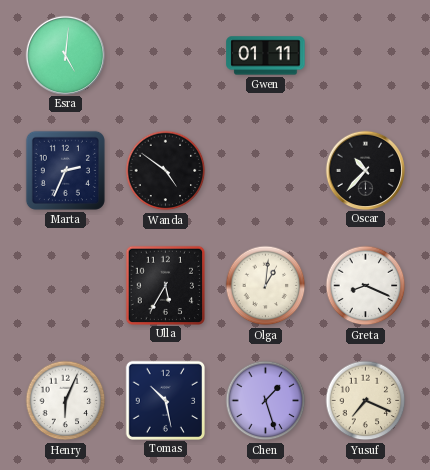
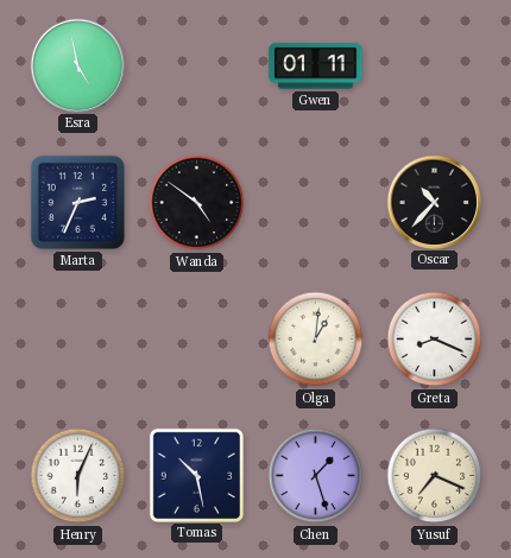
Esra: 5:01 -> 4:58
Ulla: 5:35 -> none
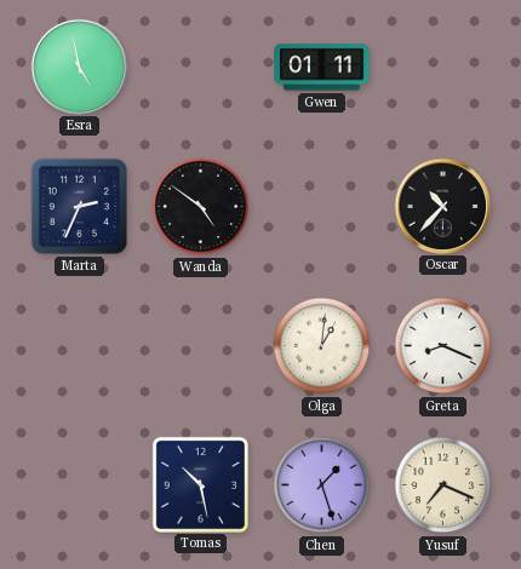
Henry: 6:04 -> none
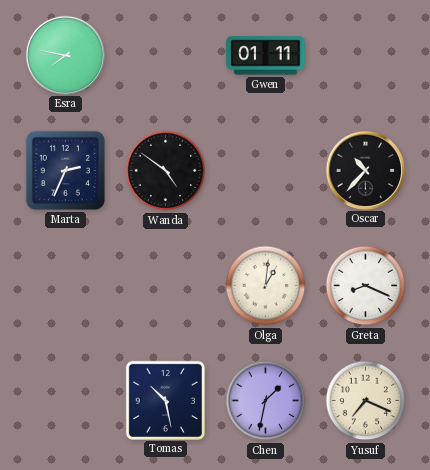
Esra: 4:58 -> 7:47
Chen: 1:27 -> 1:32
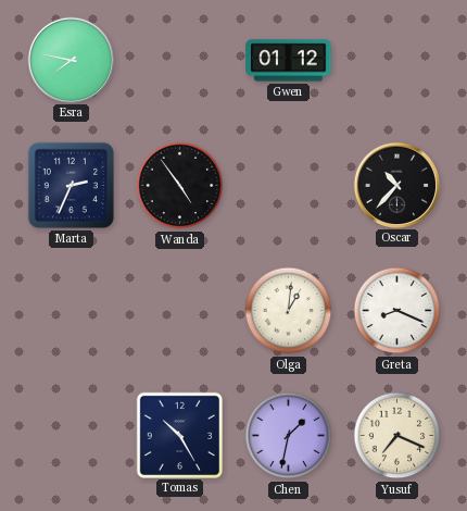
Gwen: 01:11 -> 01:12
Wanda: 4:51 -> 4:54
Tomas: 10:28 -> 10:25
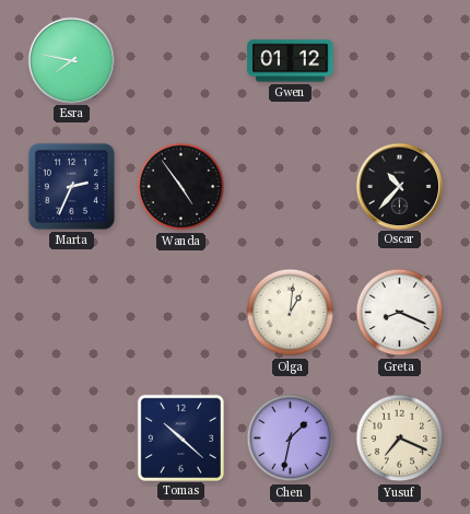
Tomas: 10:25 -> 10:22
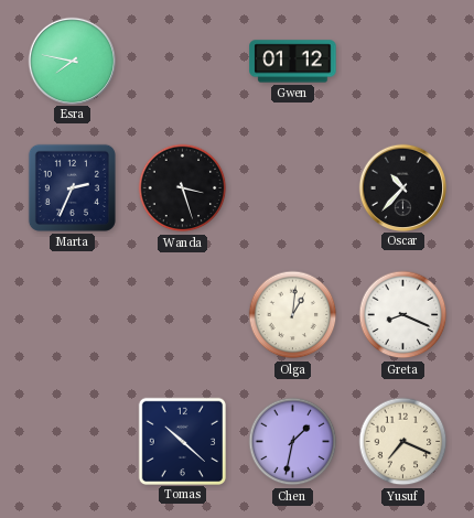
Wanda: 4:54 -> 3:27
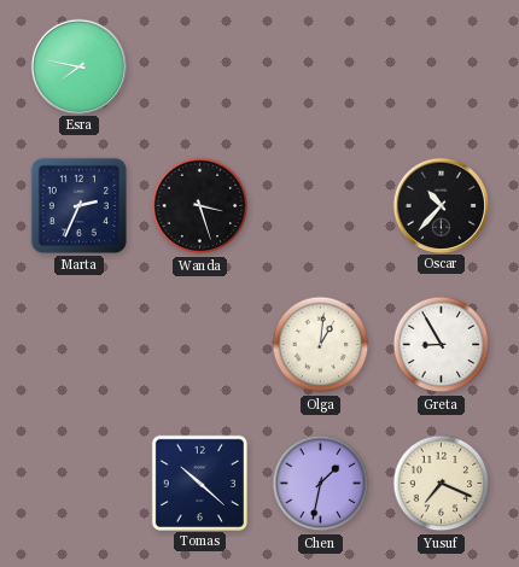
Gwen: 01:12 -> none
Greta: 8:19 -> 8:55
